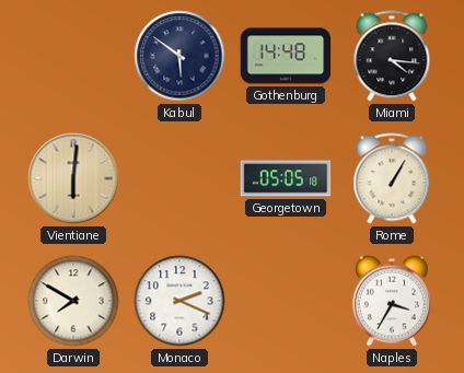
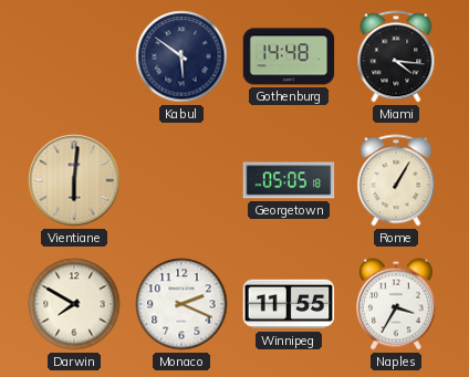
Winnipeg: none -> 11:55
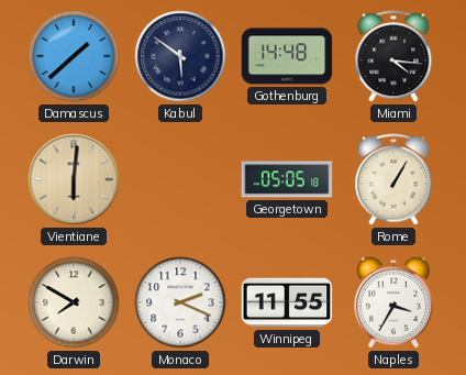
Damascus: none -> 1:38
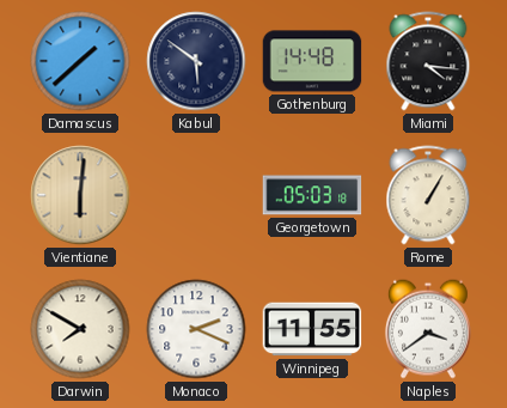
Georgetown: 05:05 -> 05:03
Naples: 3:35 -> 3:39
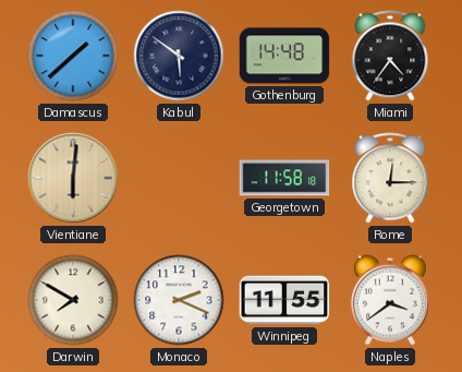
Miami: 4:16 -> 4:36
Georgetown: 05:03 -> 11:58
Rome: 1:05 -> 12:15
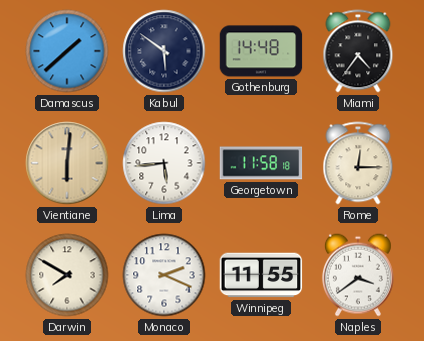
Lima: none -> 5:44
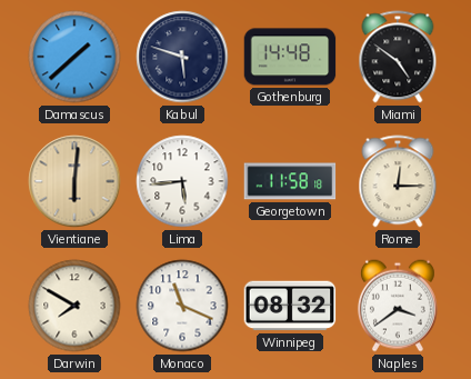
Kabul: 5:51 -> 5:48
Miami: 4:36 -> 4:51
Monaco: 2:19 -> 11:19
Winnipeg: 11:55 -> 08:32
